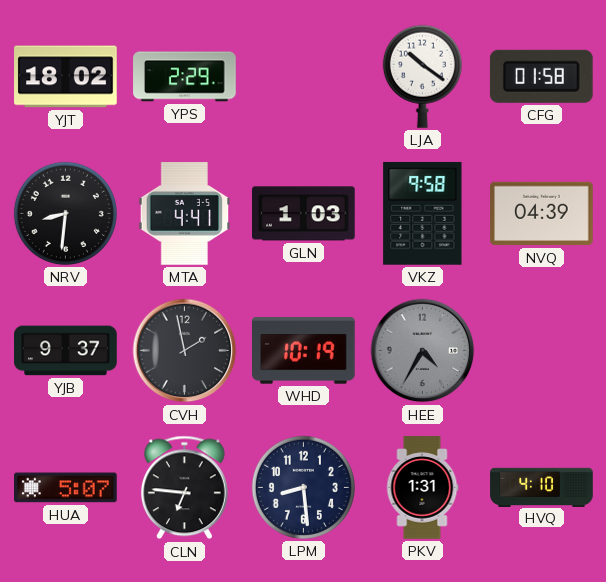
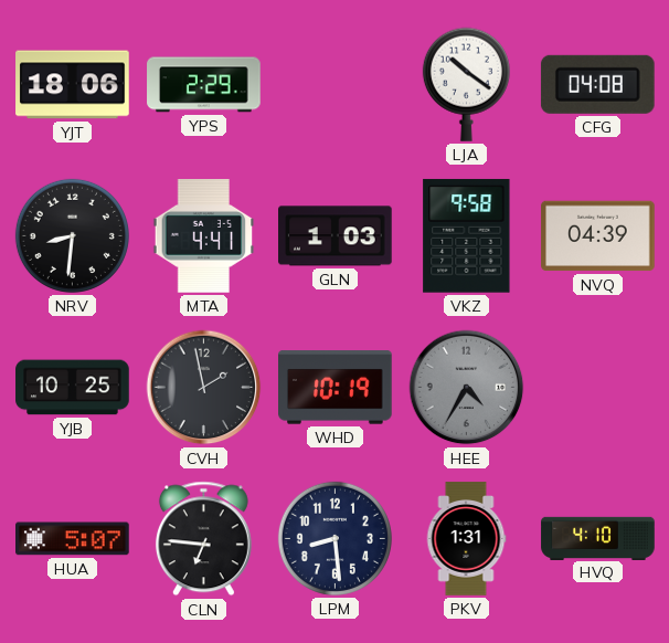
YJT: 18:02 -> 18:06
CFG: 01:58 -> 04:08
YJB: 9:37 -> 10:25
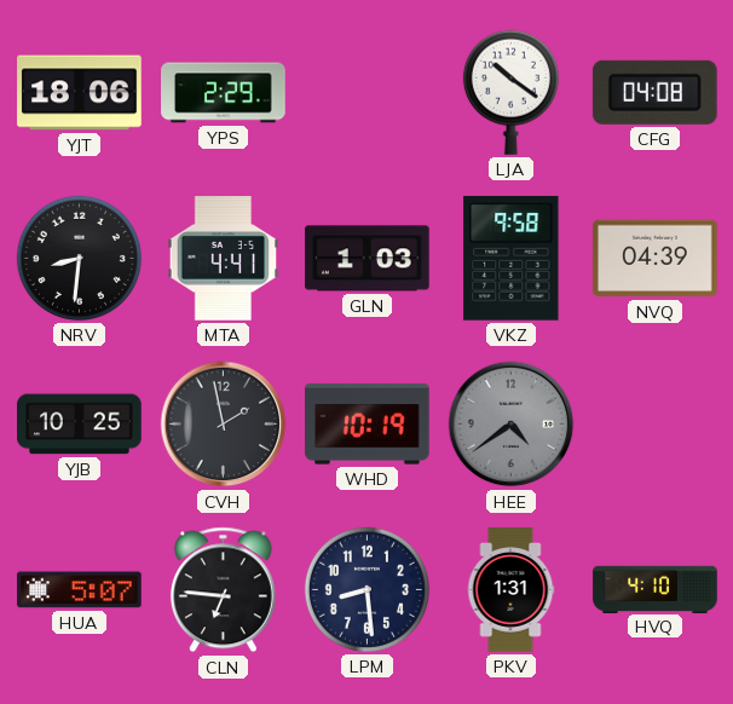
HEE: 4:35 -> 4:39
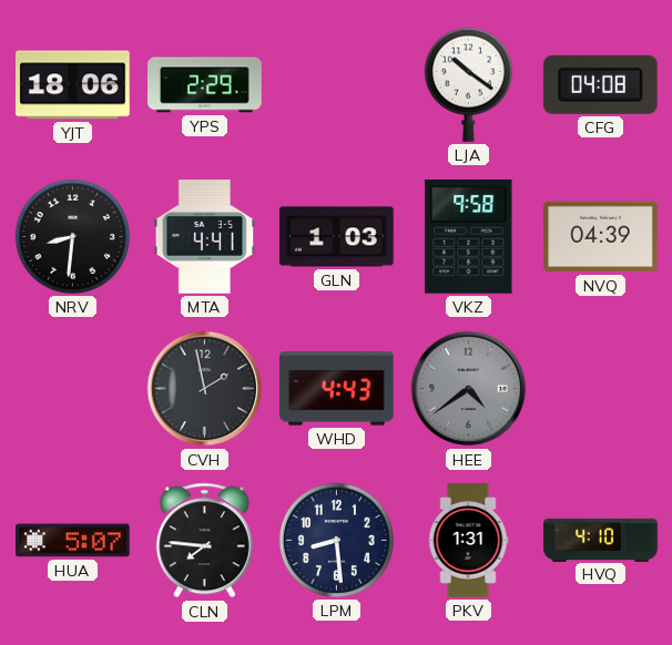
YJB: 10:25 -> none
WHD: 10:19 -> 4:43
CLN: 6:46 -> 7:46
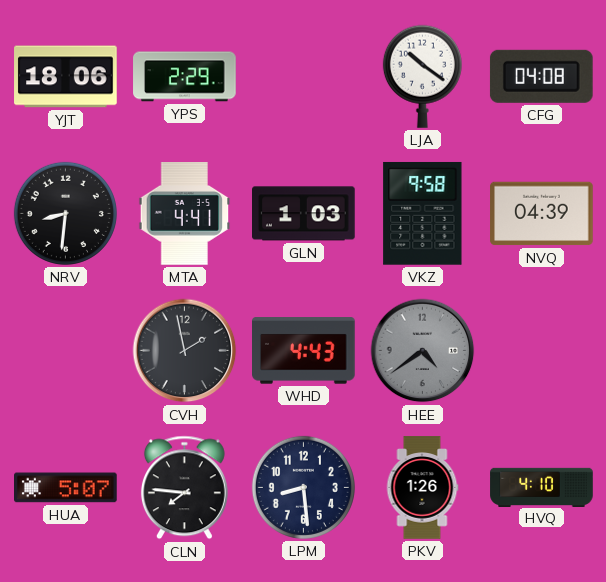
PKV: 1:31 -> 1:26
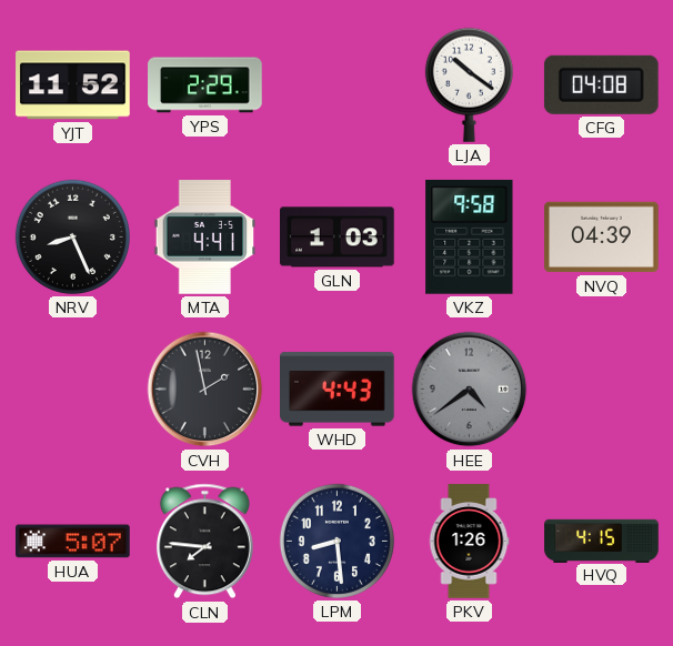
YJT: 18:06 -> 11:52
NRV: 8:31 -> 8:26
HVQ: 4:10 -> 4:15
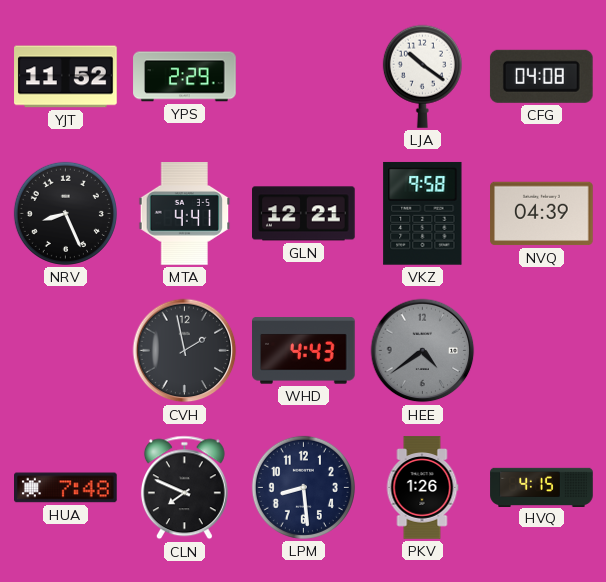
GLN: 1:03 -> 12:21
HUA: 5:07 -> 7:48
CLN: 7:46 -> 7:49
